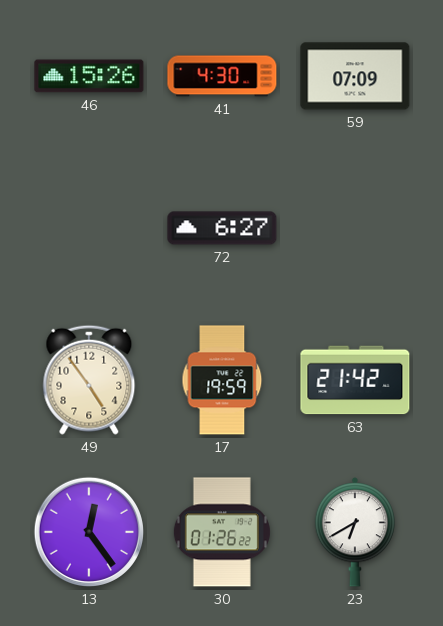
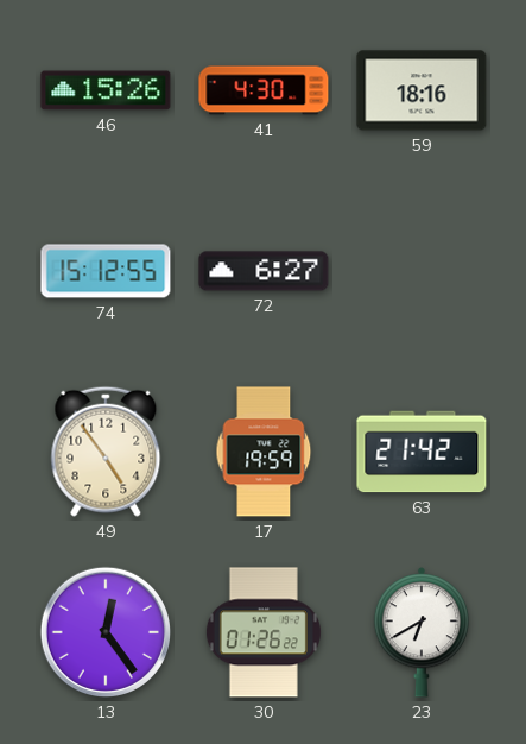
59: 07:09 -> 18:16
74: none -> 15:12
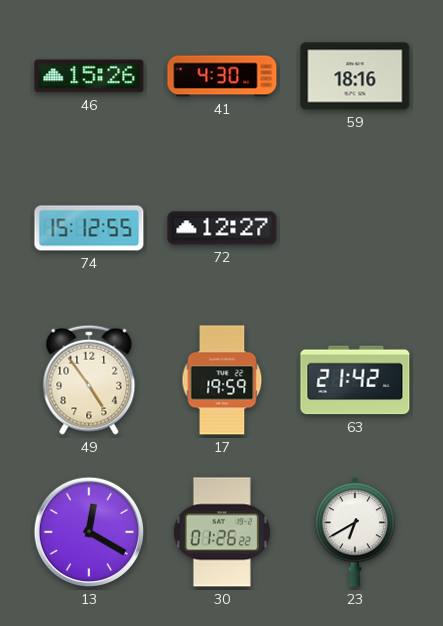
72: 6:27 -> 12:27
13: 12:24 -> 12:20
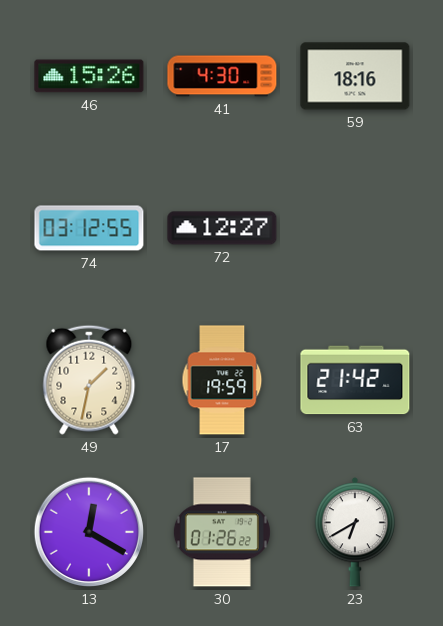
74: 15:12 -> 03:12
49: 4:54 -> 1:32
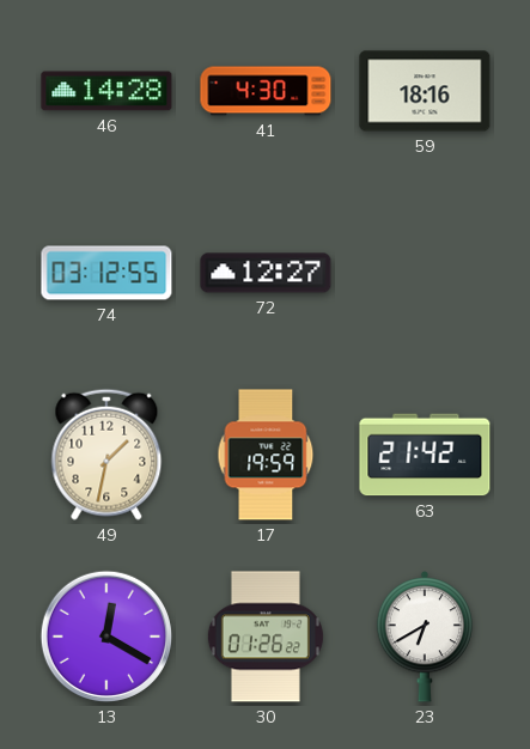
46: 15:26 -> 14:28
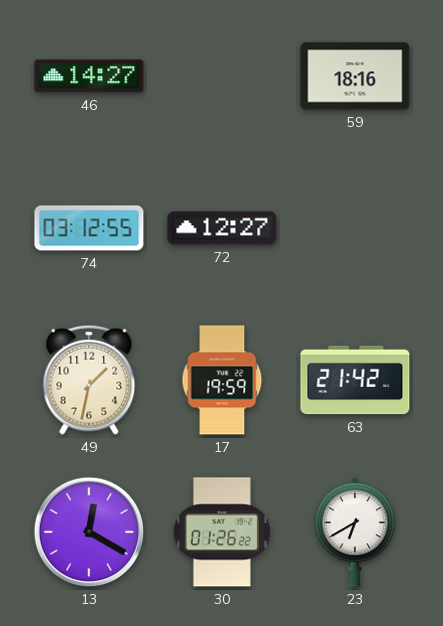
46: 14:28 -> 14:27
41: 4:30 -> none
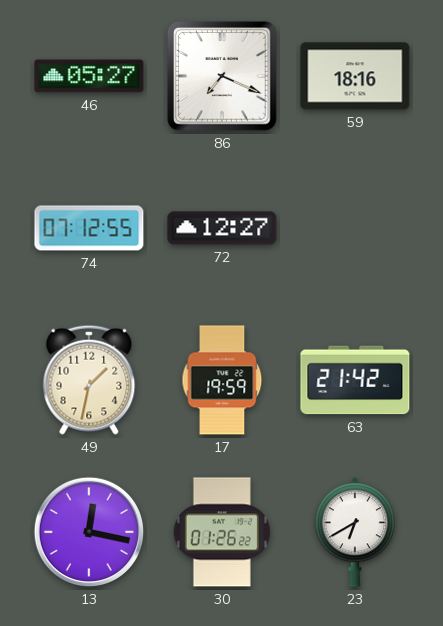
46: 14:27 -> 05:27
86: none -> 7:19
74: 03:12 -> 07:12
13: 12:20 -> 12:17
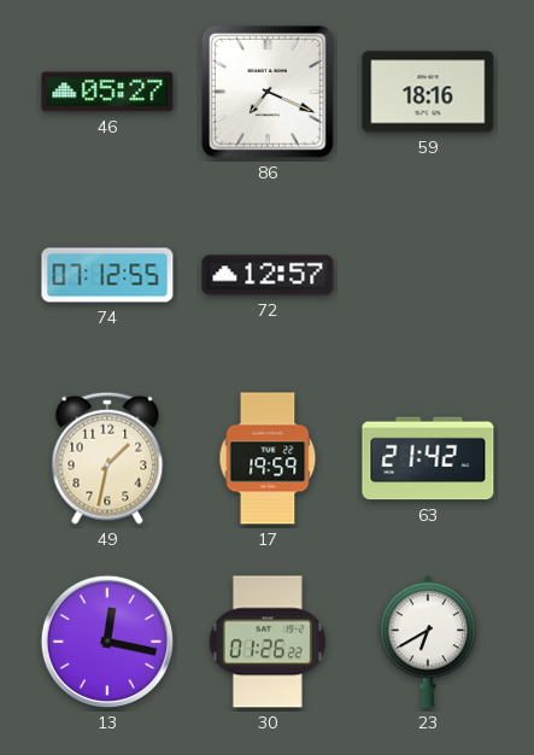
72: 12:27 -> 12:57
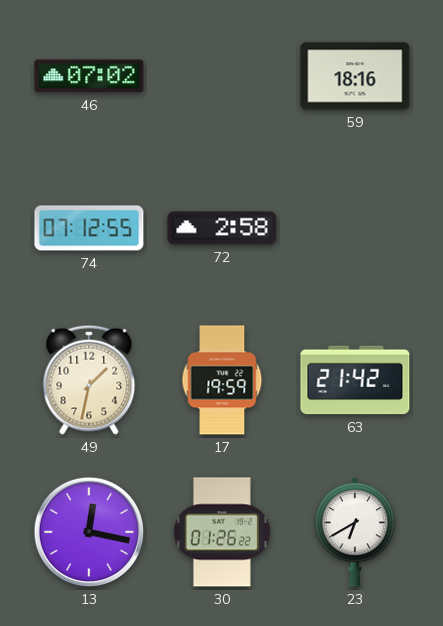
46: 05:27 -> 07:02
86: 7:19 -> none
72: 12:57 -> 2:58
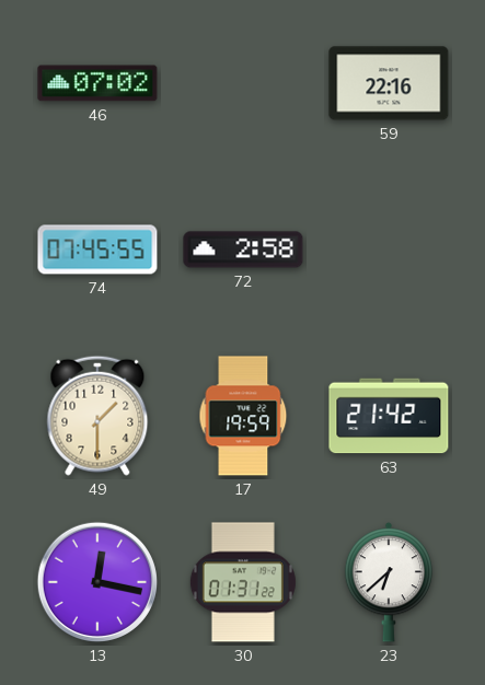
59: 18:16 -> 22:16
74: 07:12 -> 07:45
49: 1:32 -> 1:30
30: 01:26 -> 01:31
23: 6:40 -> 6:38
